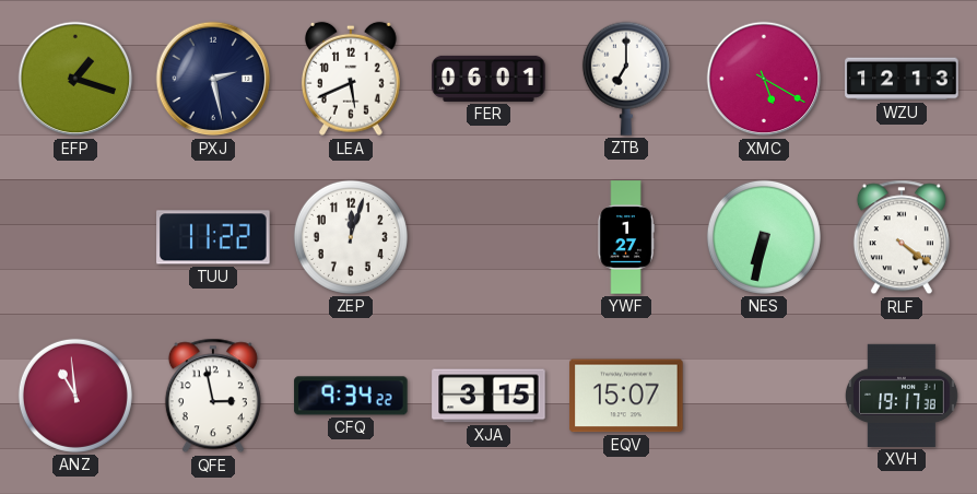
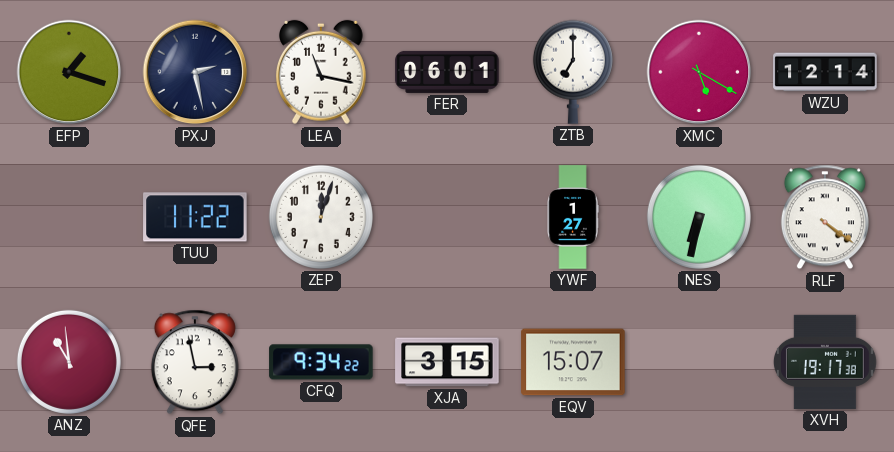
LEA: 5:41 -> 11:17
WZU: 12:13 -> 12:14
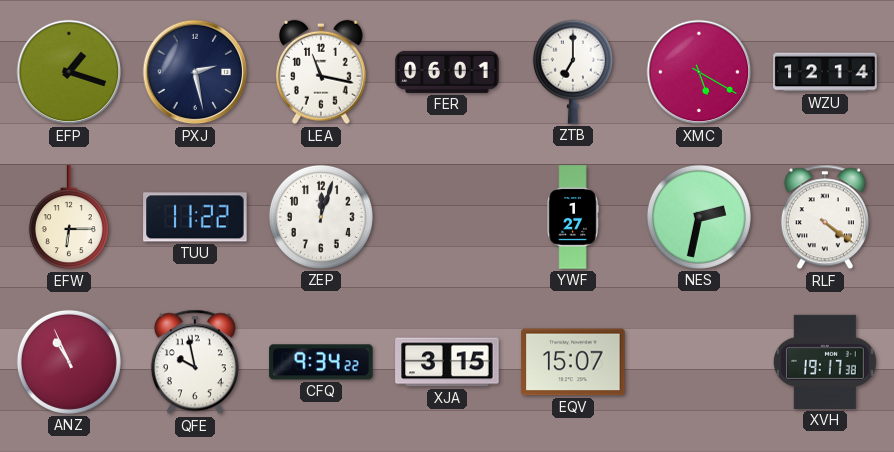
EFW: none -> 6:15
NES: 6:32 -> 2:32
ANZ: 10:59 -> 10:56
QFE: 2:58 -> 9:58
